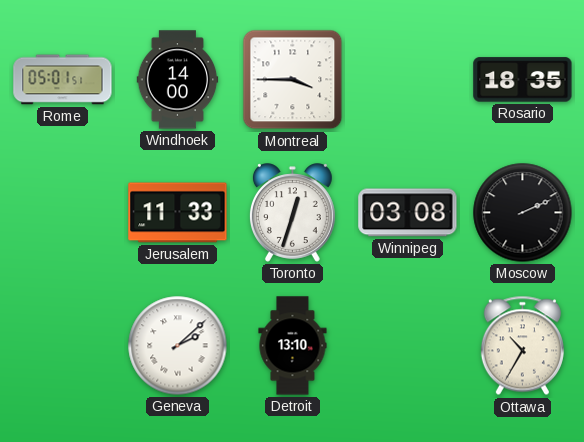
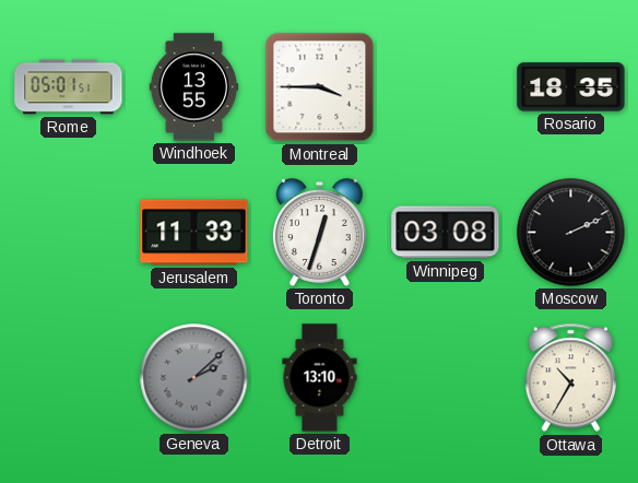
Windhoek: 14:00 -> 13:55
Geneva dial: white -> grey
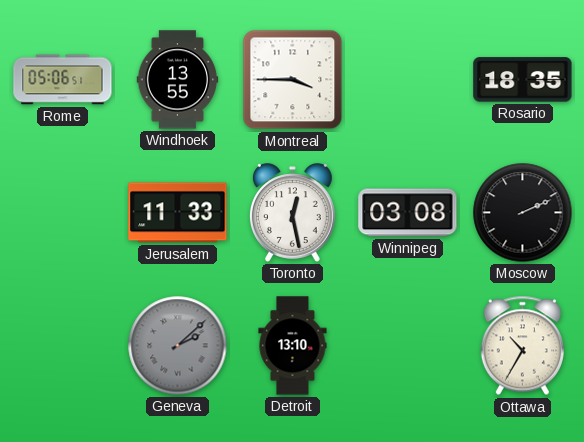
Rome: 05:01 -> 05:06
Toronto: 12:33 -> 12:28
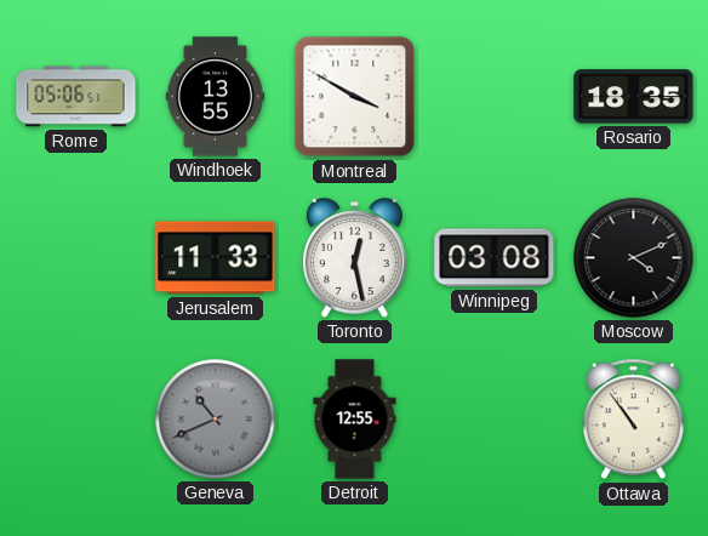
Montreal: 3:45 -> 3:50
Moscow: 2:11 -> 4:11
Geneva: 2:08 -> 10:41
Detroit: 13:10 -> 12:55
Ottawa: 10:35 -> 10:54
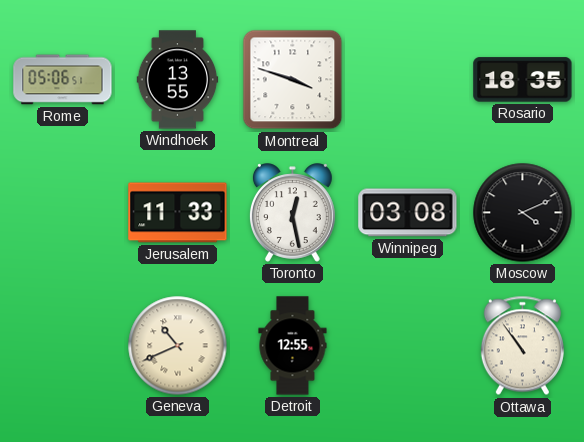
Montreal: 3:50 -> 3:48
Geneva dial: grey -> cream
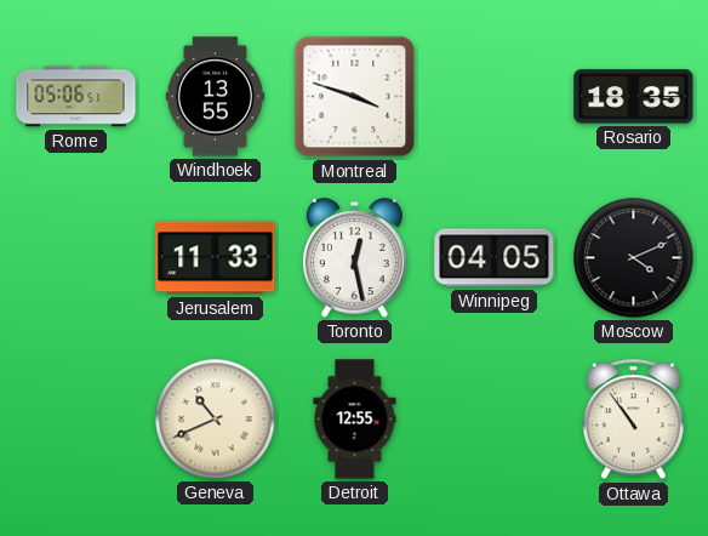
Winnipeg: 03:08 -> 04:05
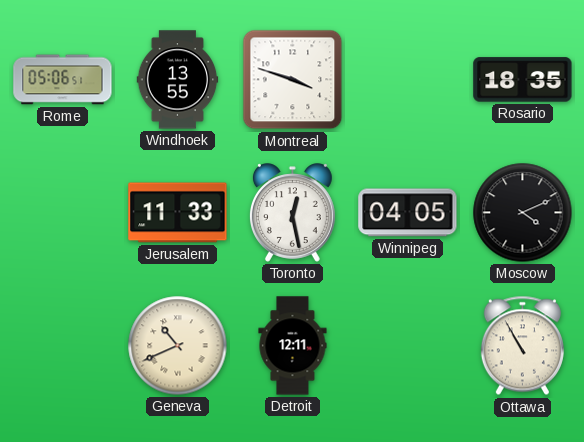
Detroit: 12:55 -> 12:11
Ottawa: 10:54 -> 10:55
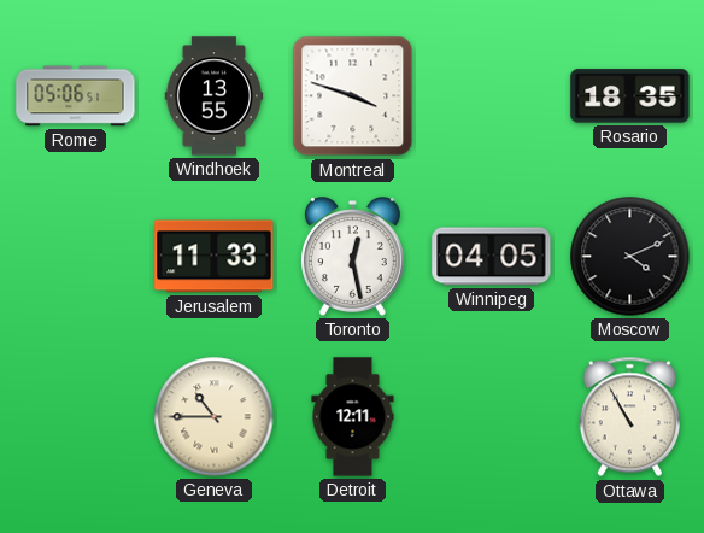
Geneva: 10:41 -> 10:45
